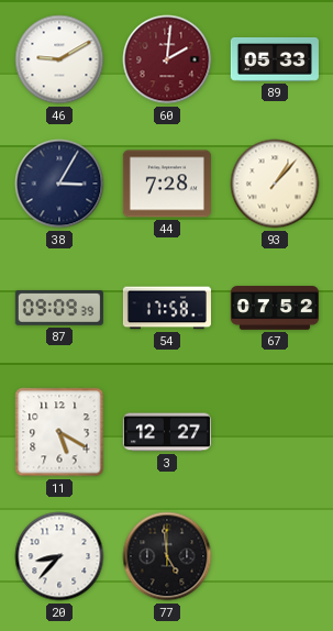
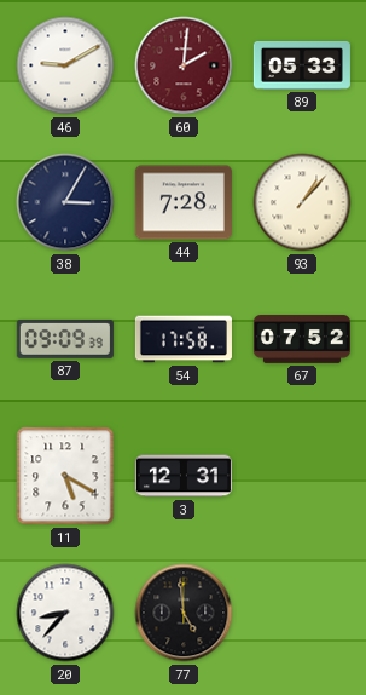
3: 12:27 -> 12:31
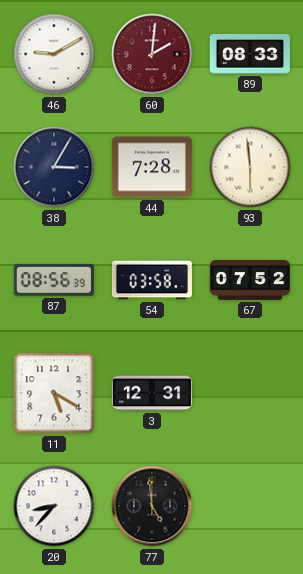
89: 05:33 -> 08:33
93: 1:07 -> 5:59
87: 09:09 -> 08:56
54: 17:58 -> 03:58
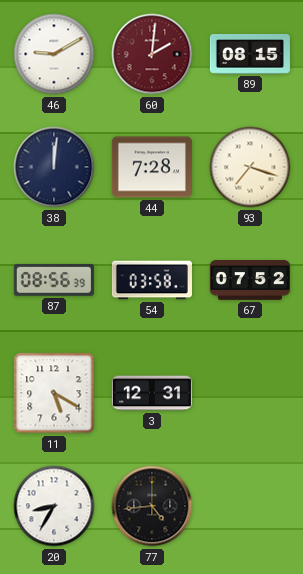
89: 08:33 -> 08:15
38: 3:05 -> 12:01
93: 5:59 -> 7:18
20: 8:37 -> 8:35
77: 4:59 -> 4:44
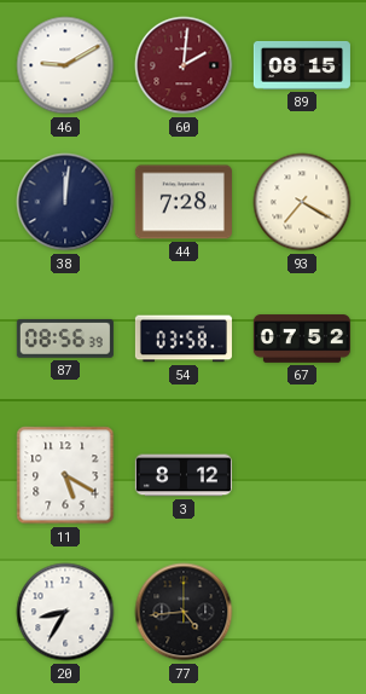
93: 7:18 -> 7:20
3: 12:31 -> 8:12
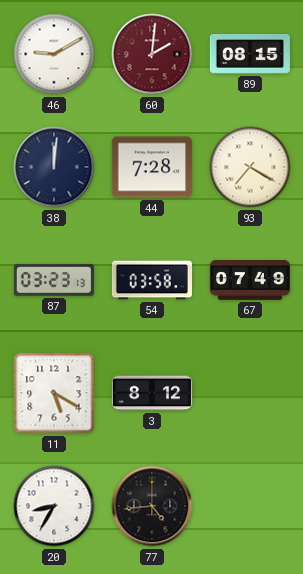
87: 08:56 -> 03:23
67: 07:52 -> 07:49
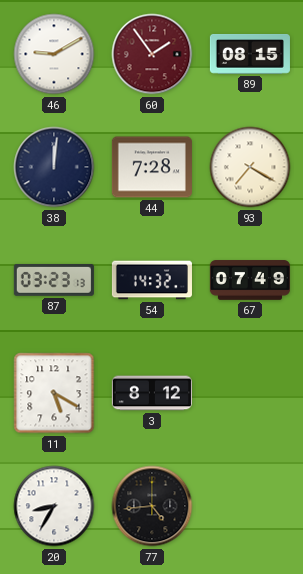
60: 2:01 -> 1:54
54: 03:58 -> 14:32
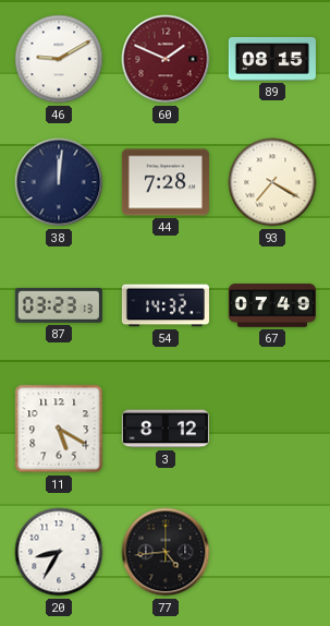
60: 1:54 -> 1:49
